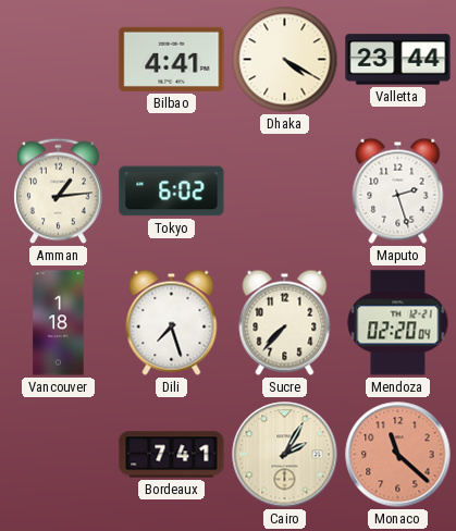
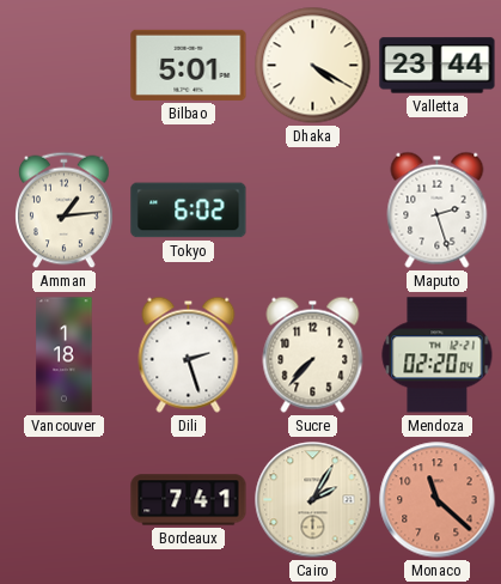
Bilbao: 4:41 -> 5:01
Dili: 7:27 -> 2:27
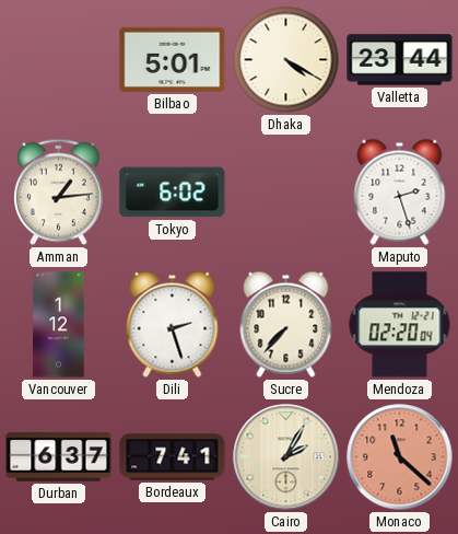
Vancouver: 1:18 -> 1:12
Durban: none -> 6:37
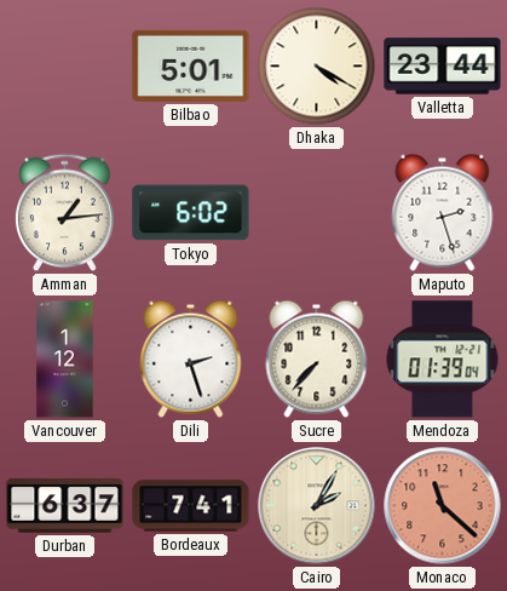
Mendoza: 02:20 -> 01:39
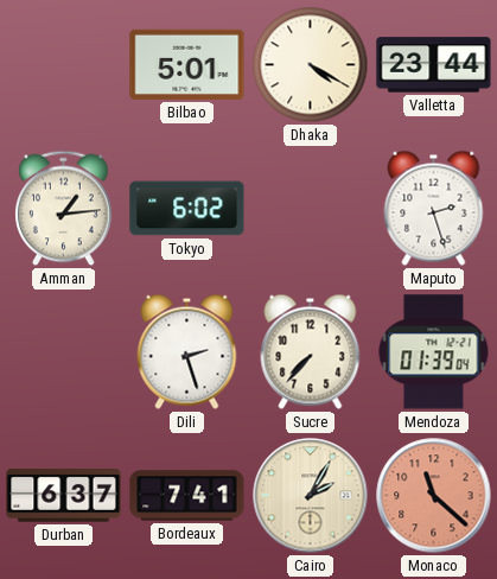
Vancouver: 1:12 -> none
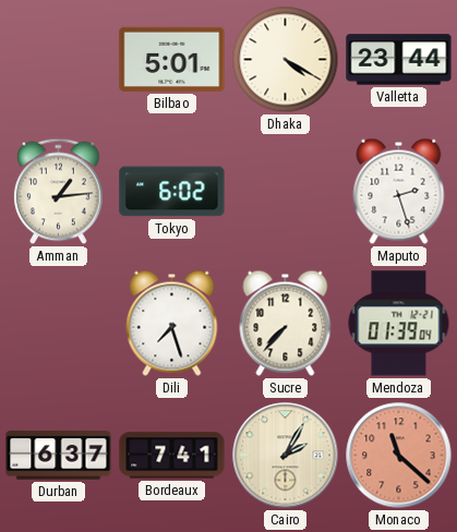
Dili: 2:27 -> 7:27
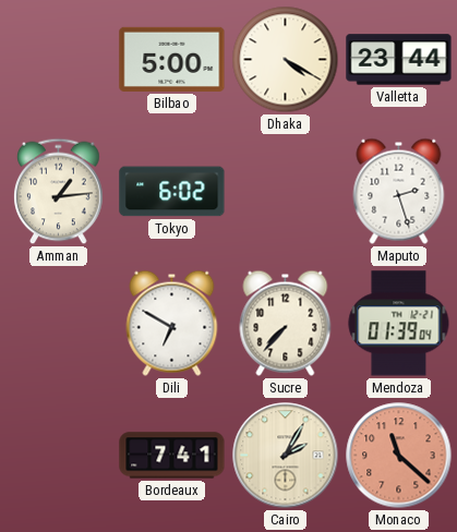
Bilbao: 5:01 -> 5:00
Dili: 7:27 -> 6:50
Durban: 6:37 -> none
